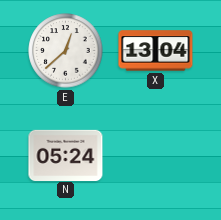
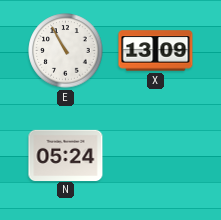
E: 12:38 -> 10:55
X: 13:04 -> 13:09
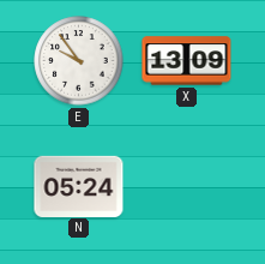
E: 10:55 -> 9:54
